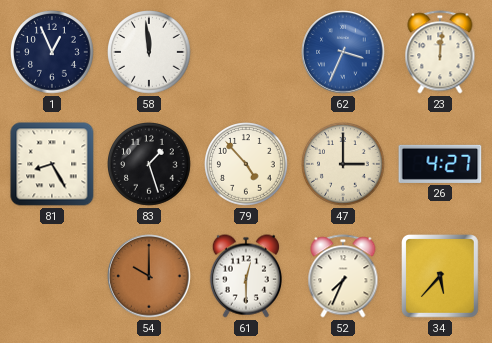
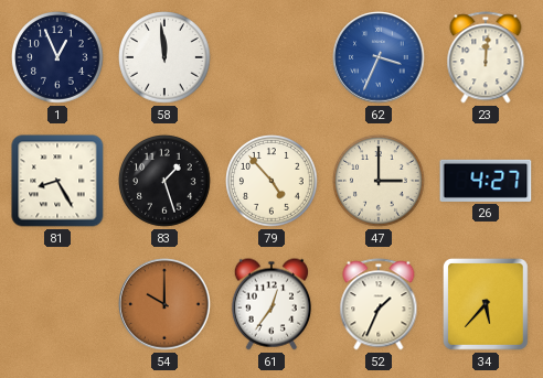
61: 12:30 -> 12:36
52: 7:34 -> 1:34
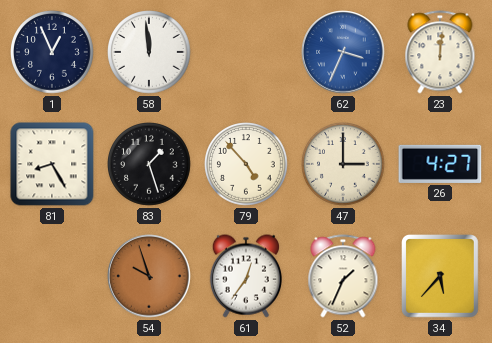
54: 10:00 -> 9:57
